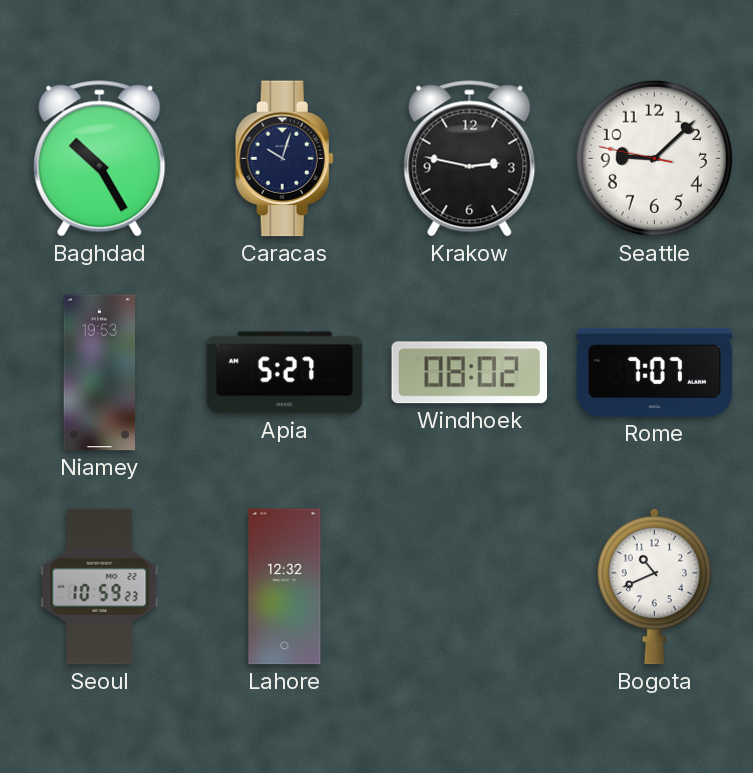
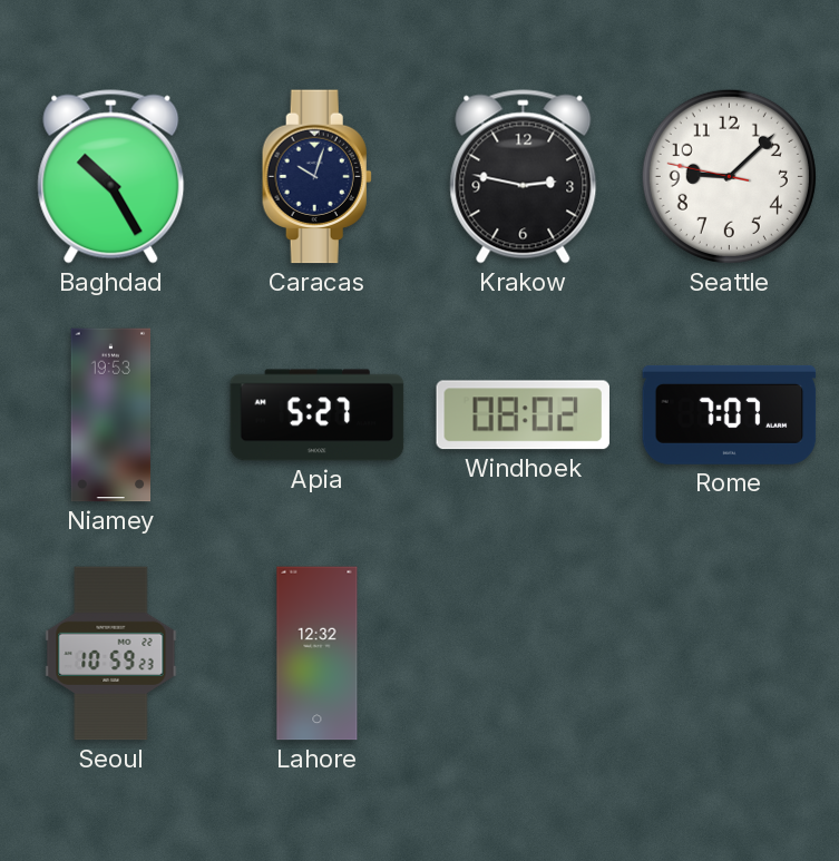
Bogota: 10:41 -> none
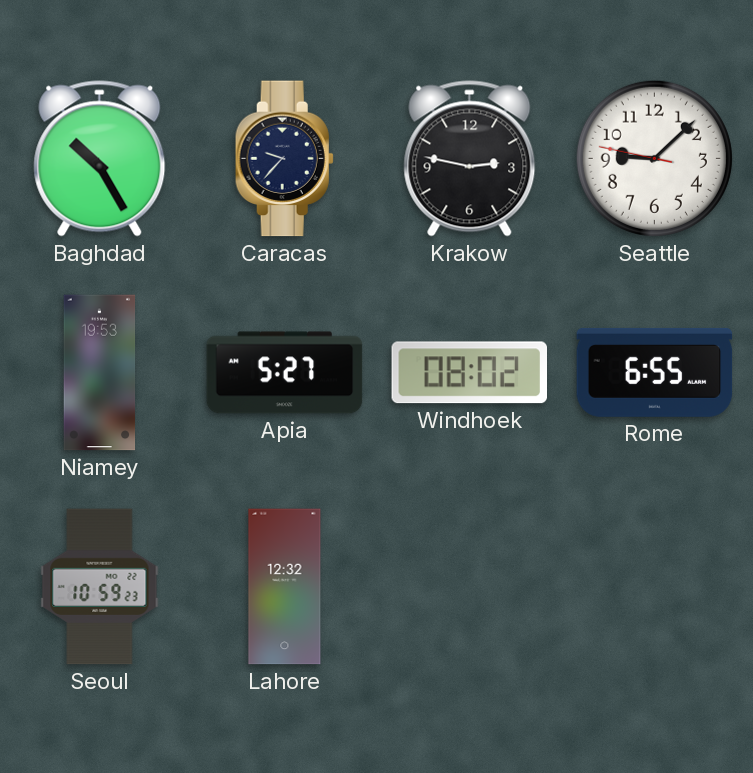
Caracas: 10:03 -> 9:37
Rome: 7:07 -> 6:55
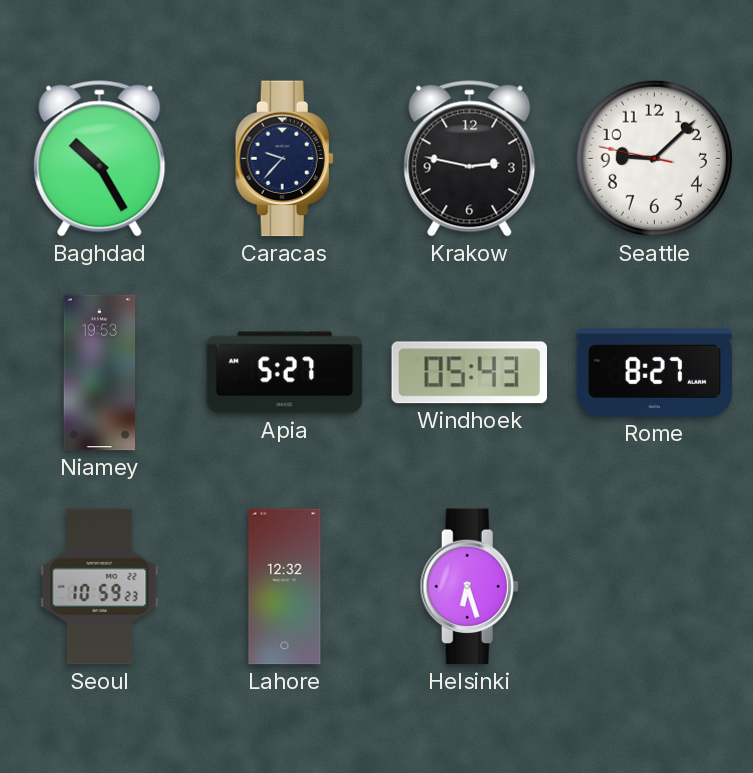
Windhoek: 08:02 -> 05:43
Rome: 6:55 -> 8:27
Helsinki: none -> 6:27
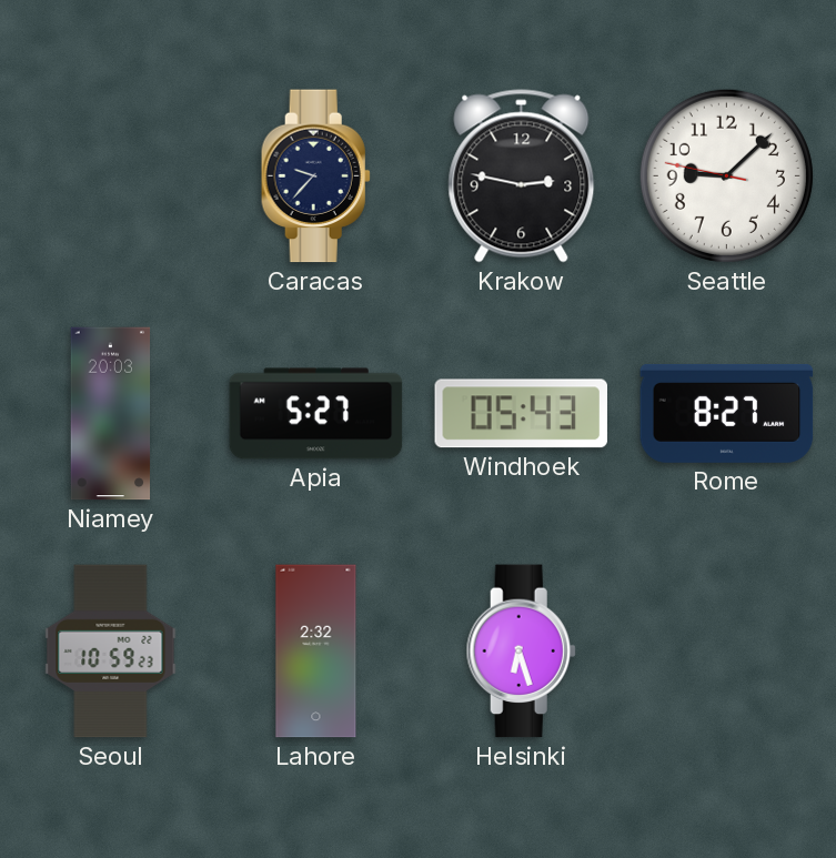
Baghdad: 10:25 -> none
Niamey: 19:53 -> 20:03
Lahore: 12:32 -> 2:32
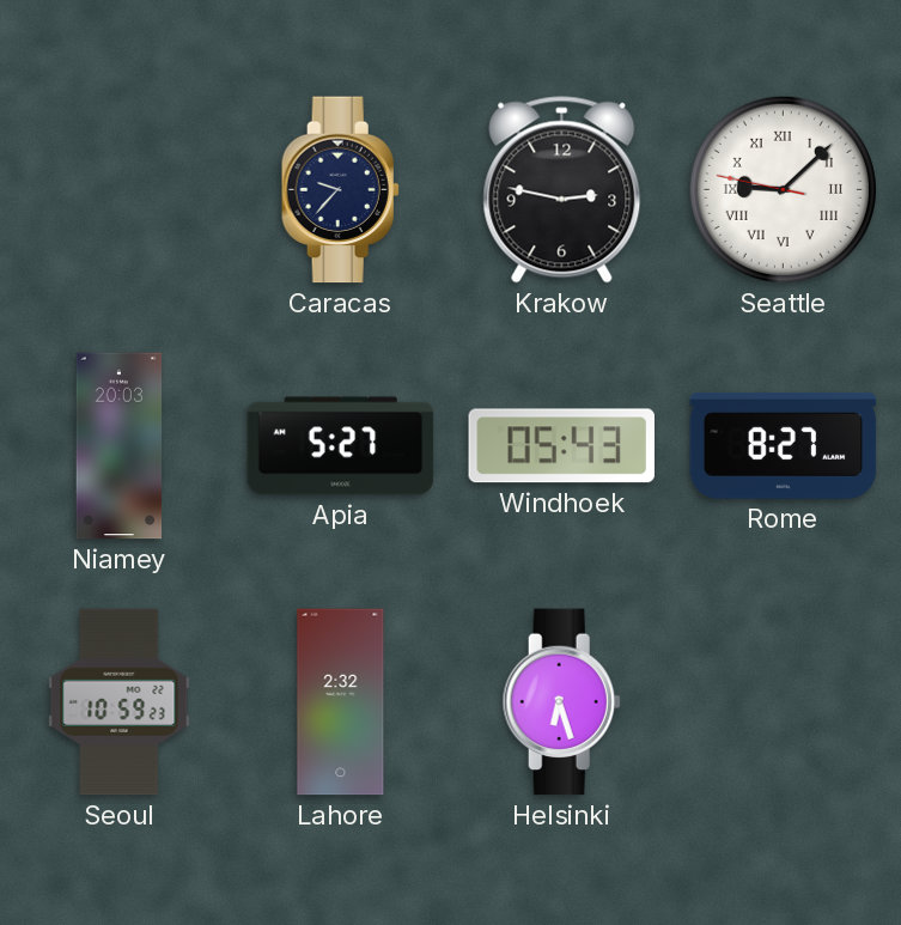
Seattle numerals: Arabic -> Roman
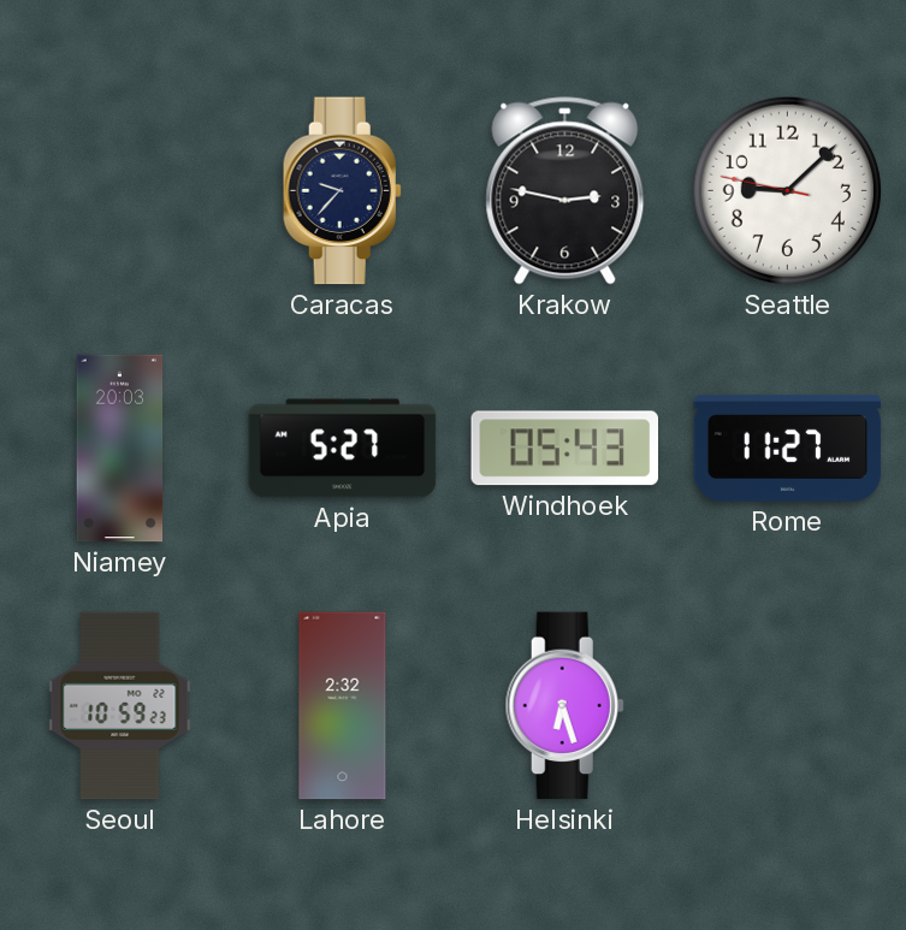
Seattle numerals: Roman -> Arabic
Rome: 8:27 -> 11:27
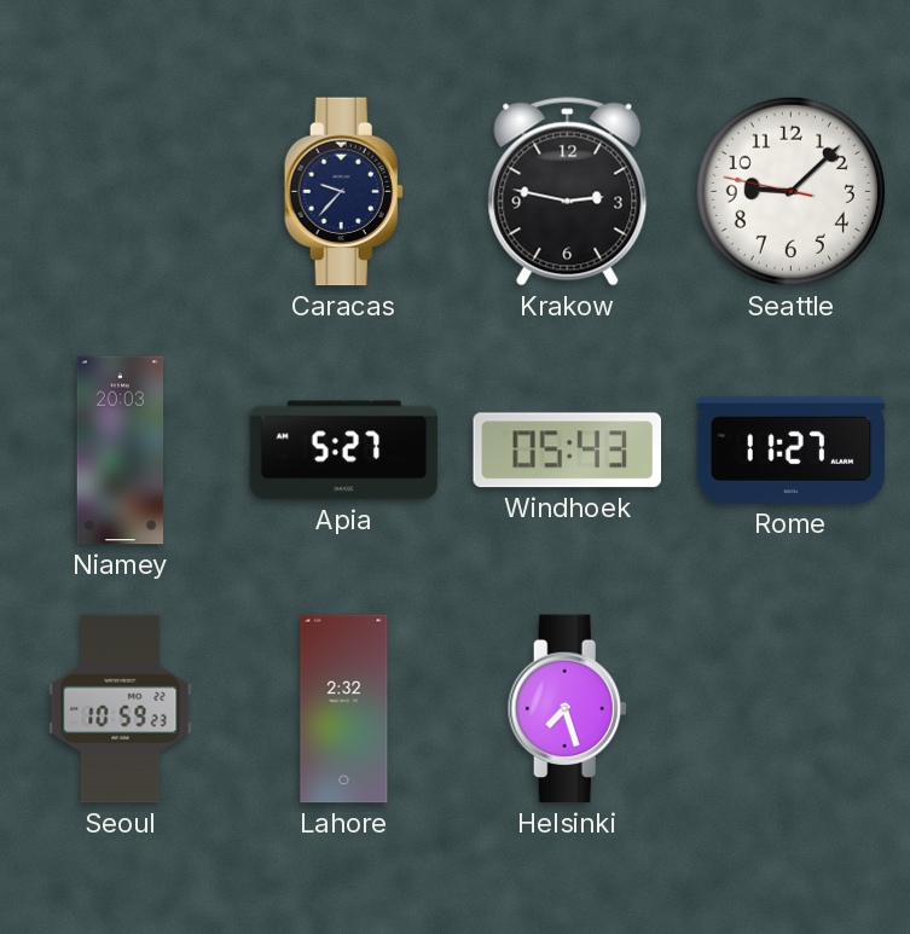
Helsinki: 6:27 -> 7:27
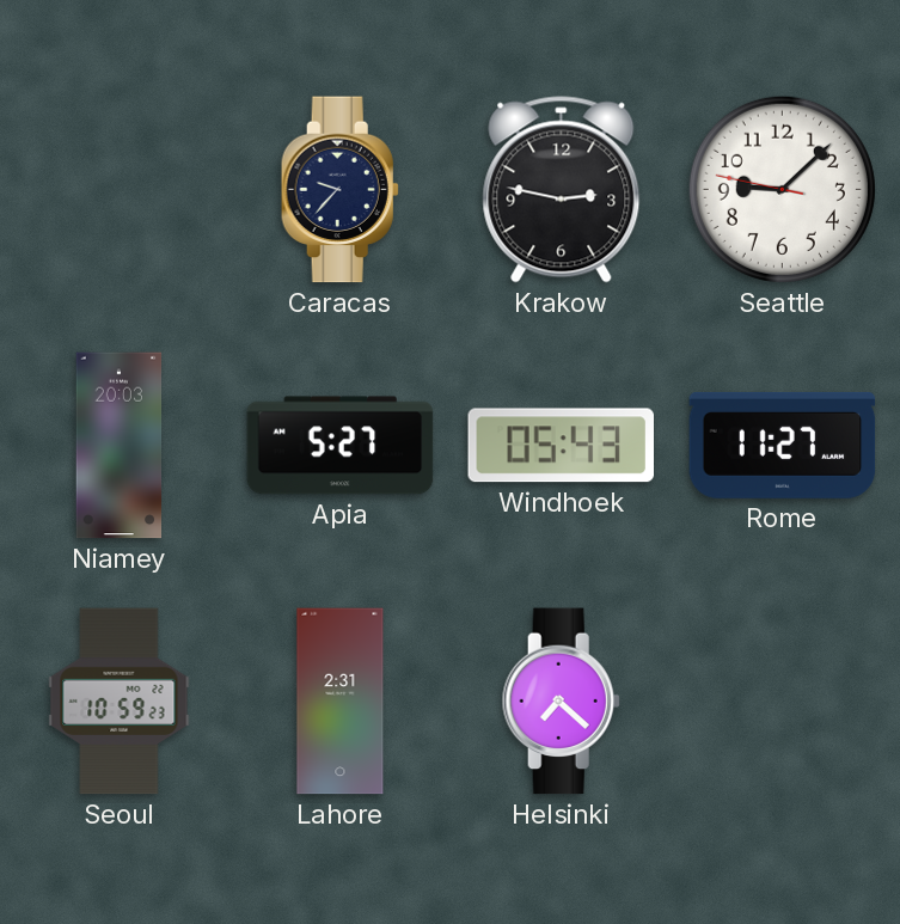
Lahore: 2:32 -> 2:31
Helsinki: 7:27 -> 7:22
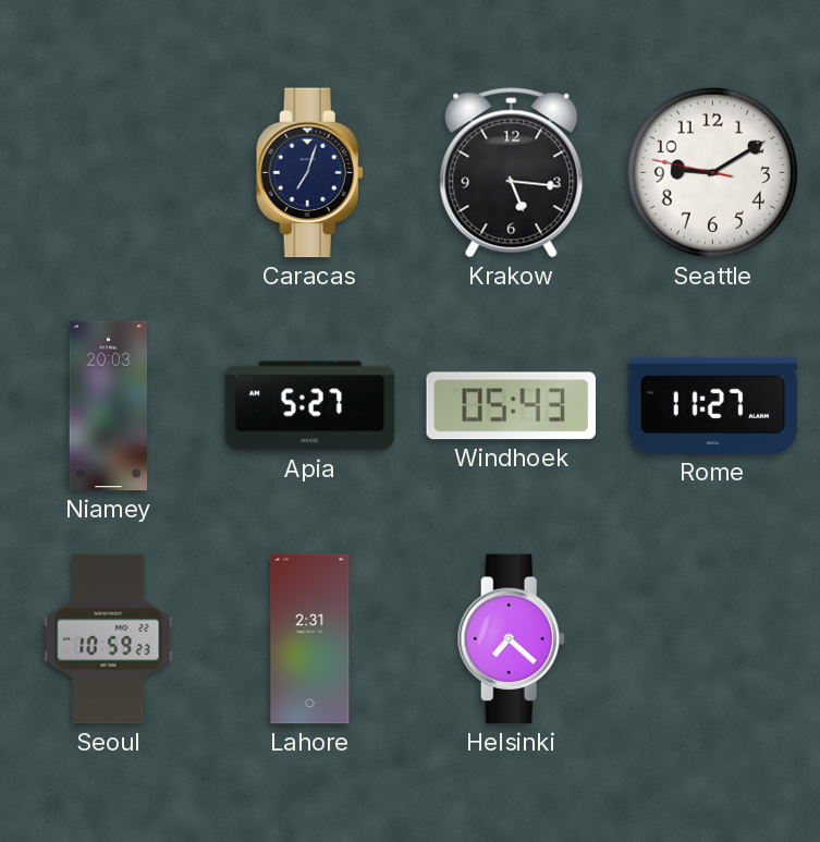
Caracas: 9:37 -> 7:03
Krakow: 2:47 -> 5:16
Seattle: 9:07 -> 9:09
